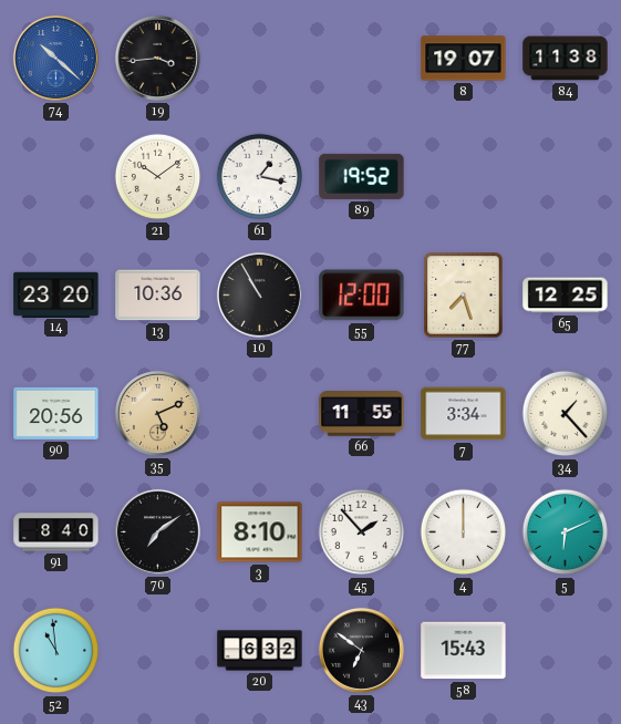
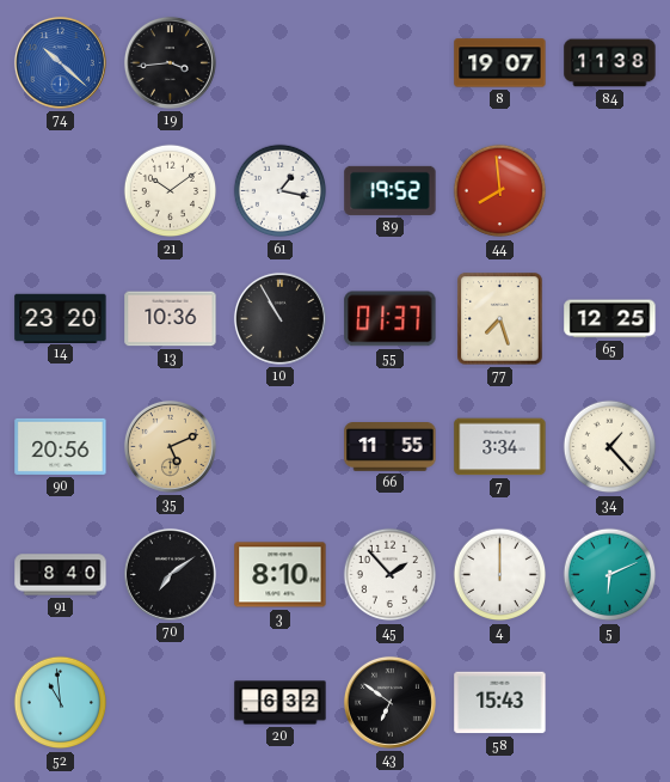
44: none -> 7:59
55: 12:00 -> 01:37
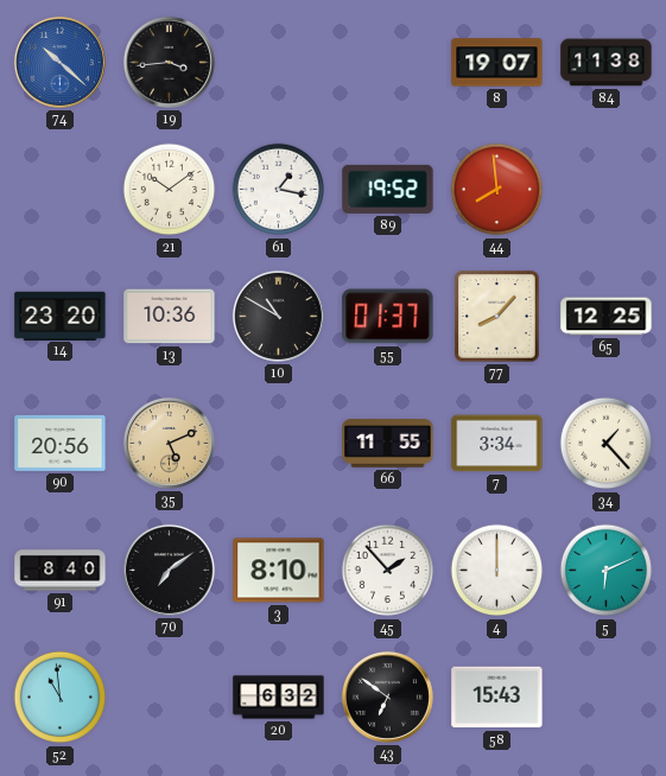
10: 10:55 -> 10:50
77: 7:27 -> 8:07
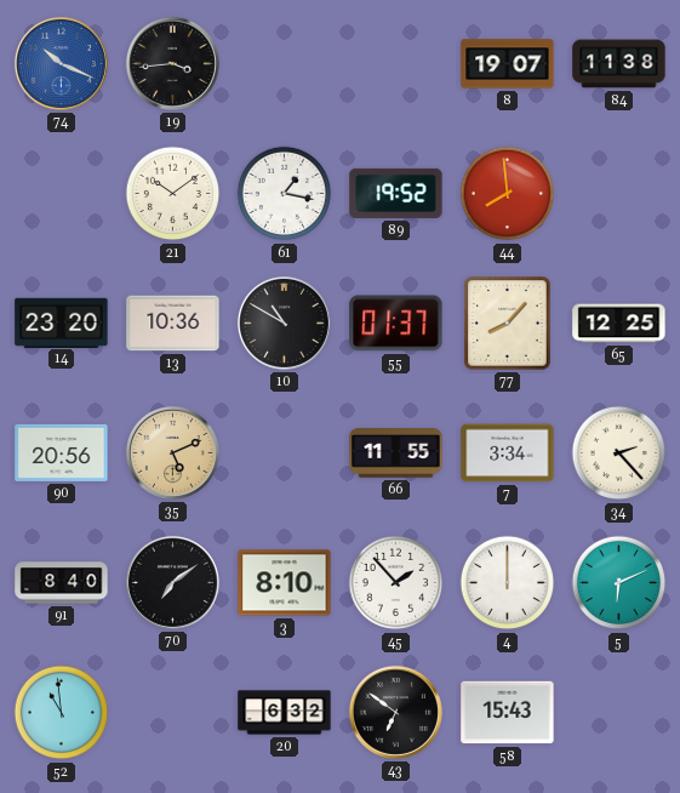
74: 10:22 -> 10:19
34: 1:23 -> 2:23
